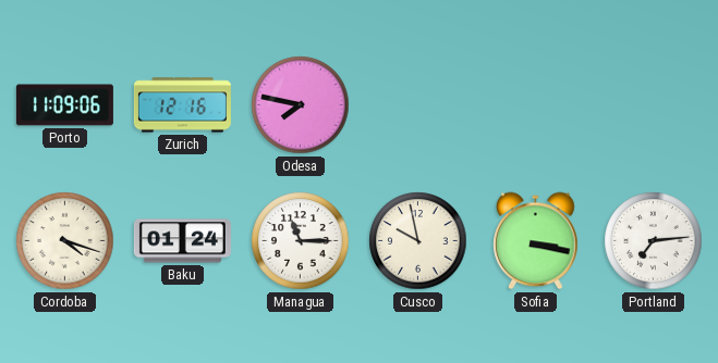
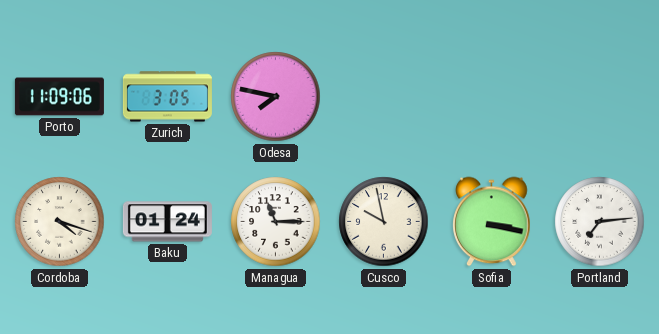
Zurich: 12:16 -> 3:05
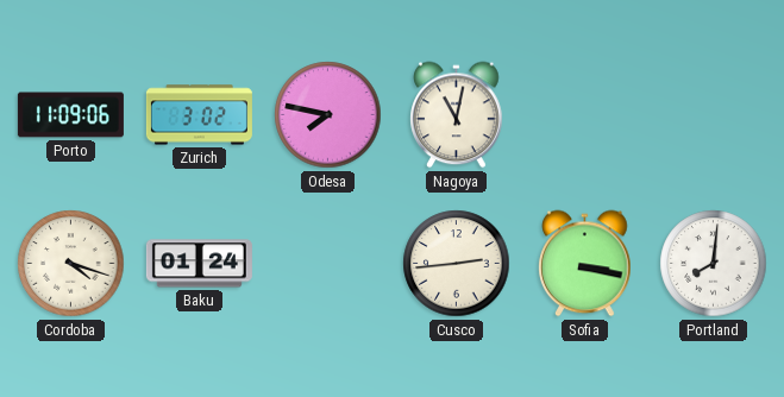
Zurich: 3:05 -> 3:02
Nagoya: none -> 11:02
Managua: 11:15 -> none
Cusco: 9:58 -> 2:44
Portland: 7:14 -> 8:01
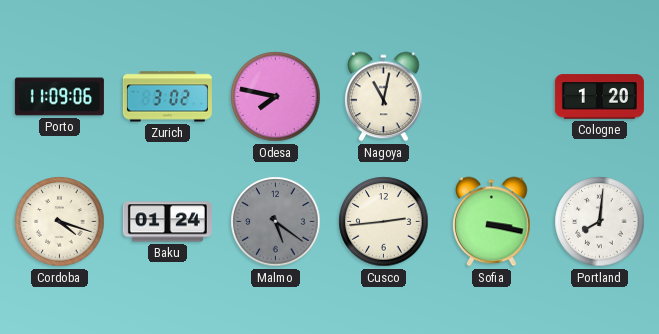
Cologne: none -> 1:20
Malmo: none -> 5:21
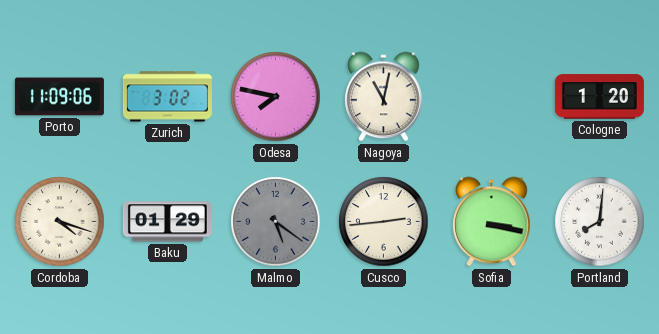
Baku: 01:24 -> 01:29
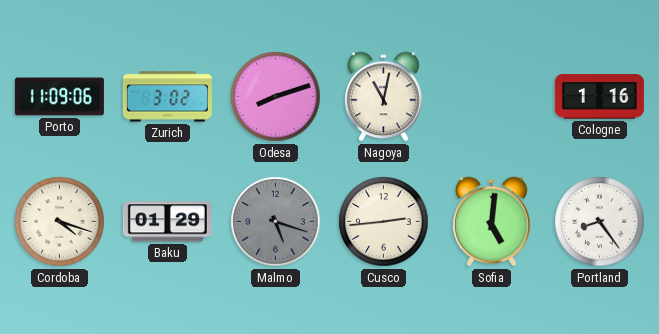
Odesa: 7:47 -> 8:12
Cologne: 1:20 -> 1:16
Malmo: 5:21 -> 5:18
Sofia: 3:17 -> 5:01
Portland: 8:01 -> 8:24
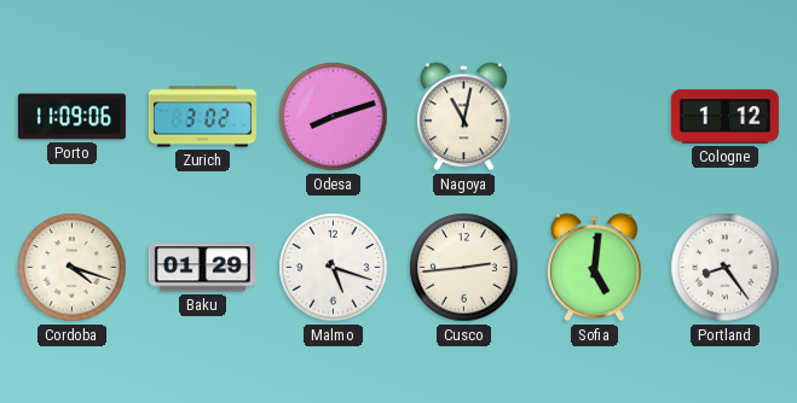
Cologne: 1:16 -> 1:12
Malmo dial: grey -> white
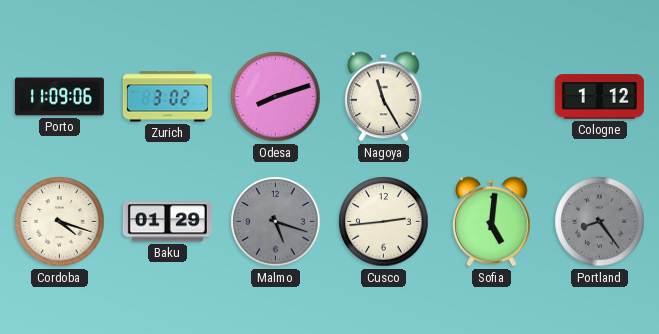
Nagoya: 11:02 -> 11:25
Malmo dial: white -> grey
Portland dial: white -> grey
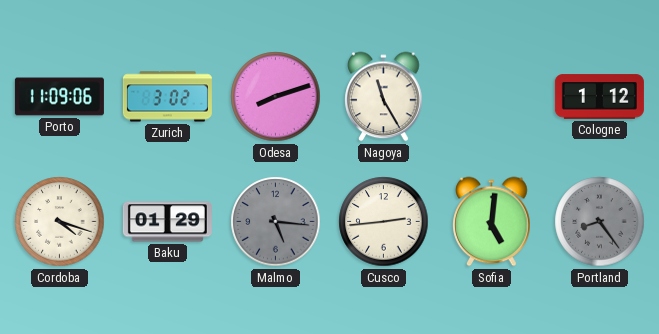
Malmo: 5:18 -> 5:16
